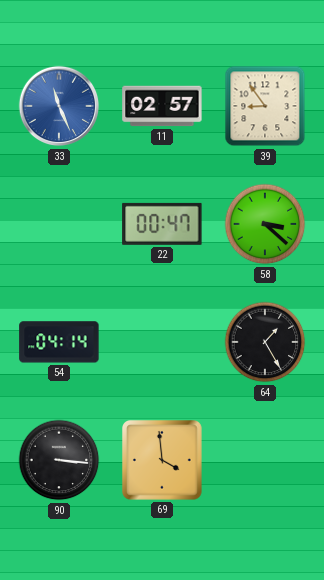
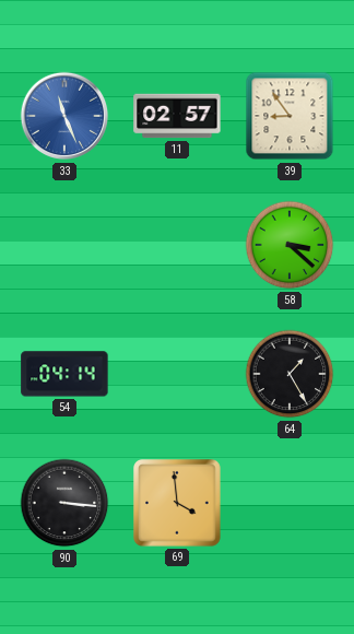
22: 00:47 -> none
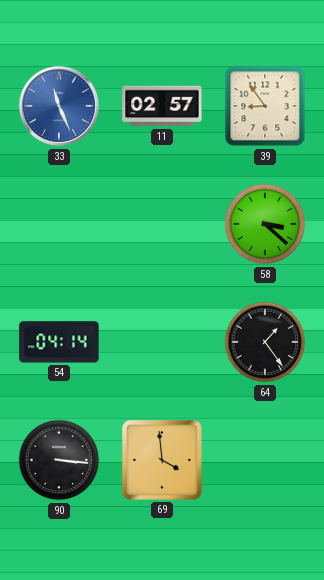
64: 1:25 -> 1:24
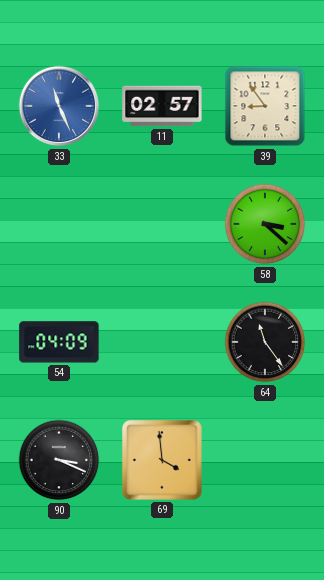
54: 04:14 -> 04:09
64: 1:24 -> 11:24
90: 3:16 -> 3:19
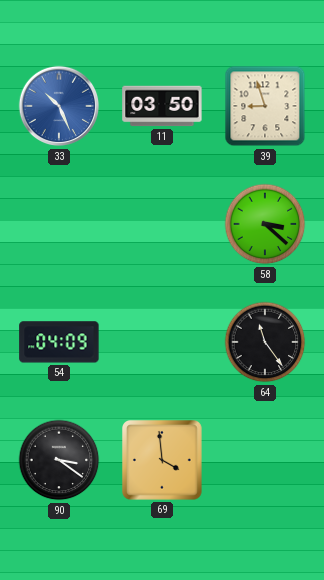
33: 11:26 -> 10:26
11: 02:57 -> 03:50
39: 8:54 -> 8:57
90: 3:19 -> 3:21
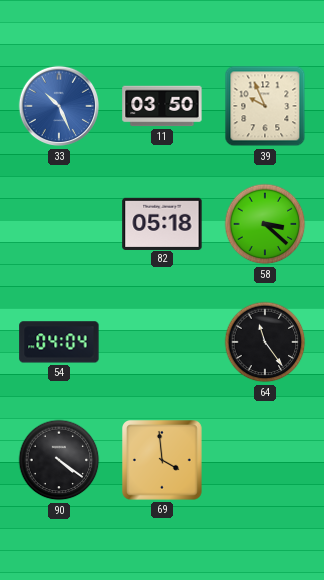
39: 8:57 -> 9:56
82: none -> 05:18
54: 04:09 -> 04:04
90: 3:21 -> 4:21
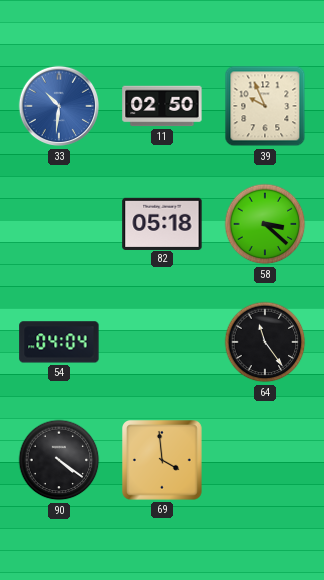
33: 10:26 -> 10:31
11: 03:50 -> 02:50
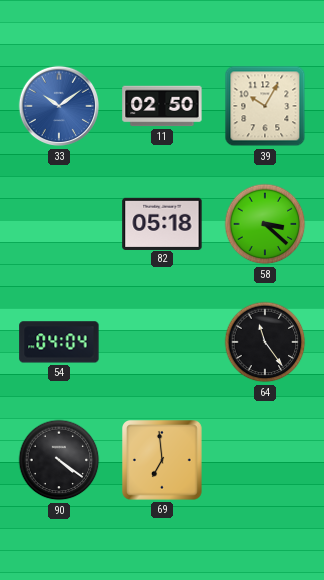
33: 10:31 -> 10:09
39: 9:56 -> 10:05
69: 3:59 -> 6:59
